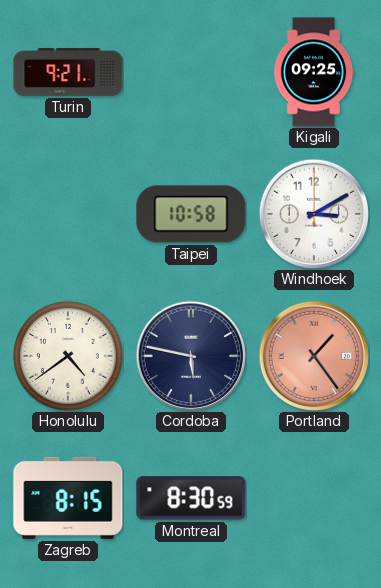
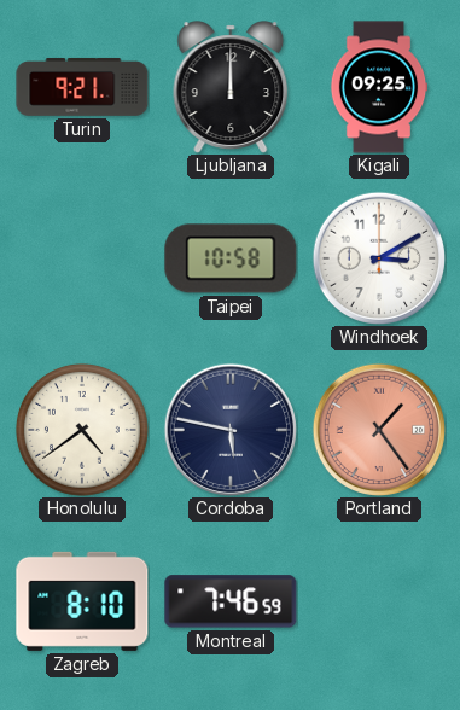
Ljubljana: none -> 12:00
Zagreb: 8:15 -> 8:10
Montreal: 8:30 -> 7:46
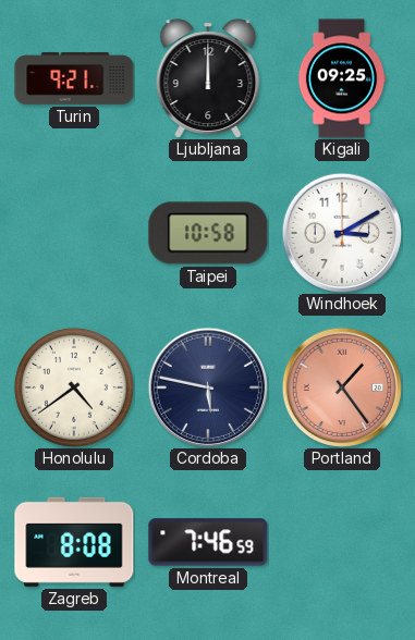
Zagreb: 8:10 -> 8:08
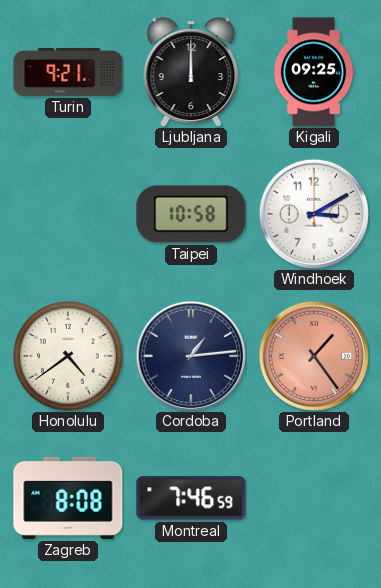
Cordoba: 5:47 -> 1:14
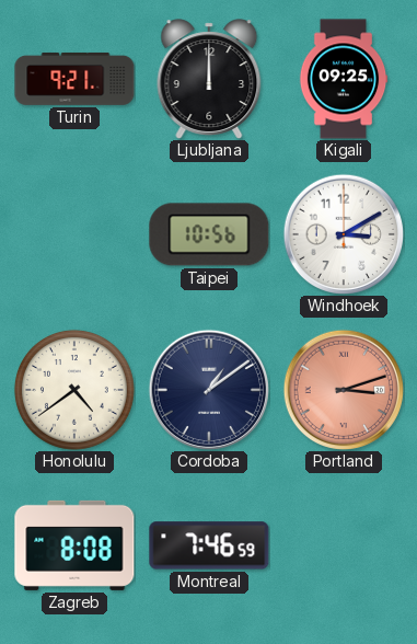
Taipei: 10:58 -> 10:56
Cordoba: 1:14 -> 1:09
Portland: 1:24 -> 3:12
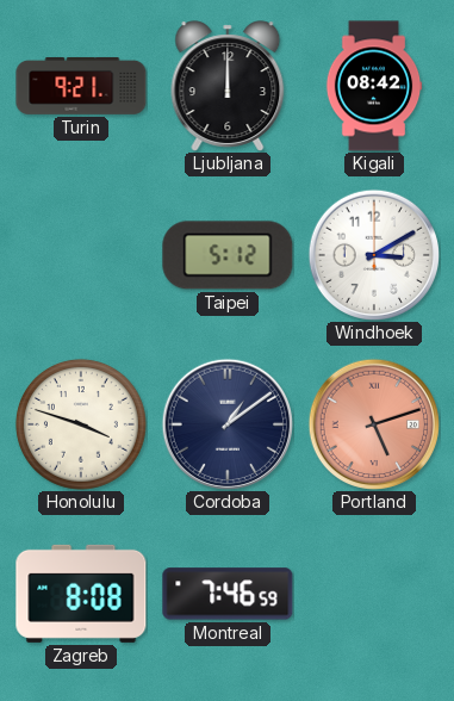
Kigali: 09:25 -> 08:42
Taipei: 10:56 -> 5:12
Honolulu: 4:39 -> 3:48
Portland: 3:12 -> 5:12
